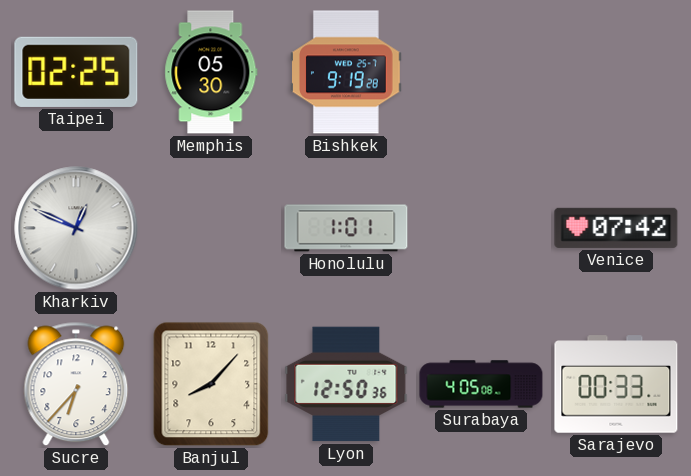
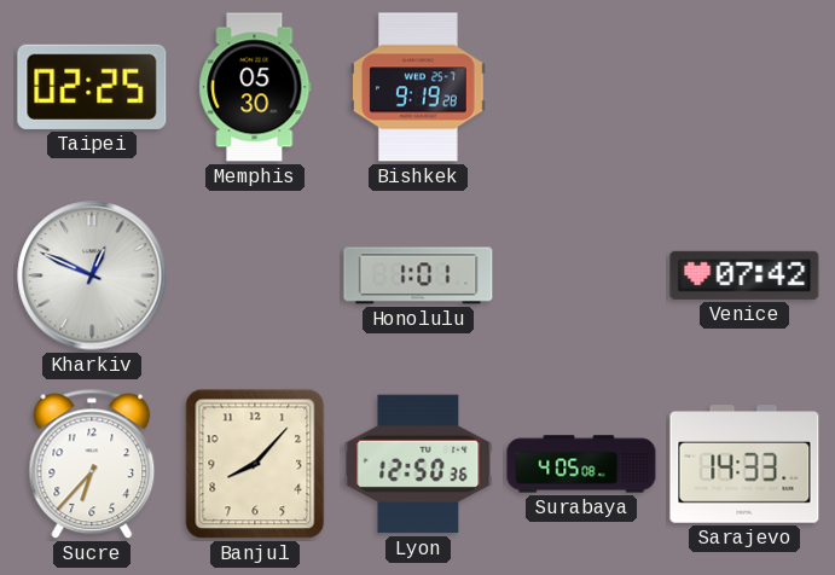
Sarajevo: 00:33 -> 14:33
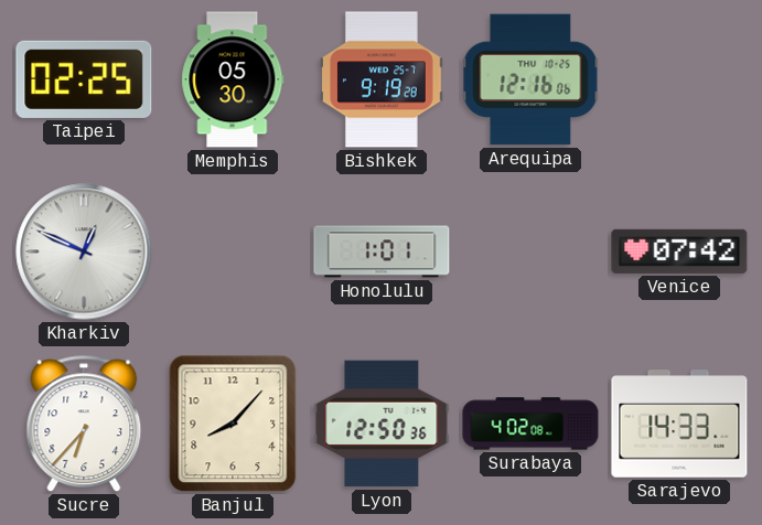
Arequipa: none -> 12:16
Surabaya: 4:05 -> 4:02
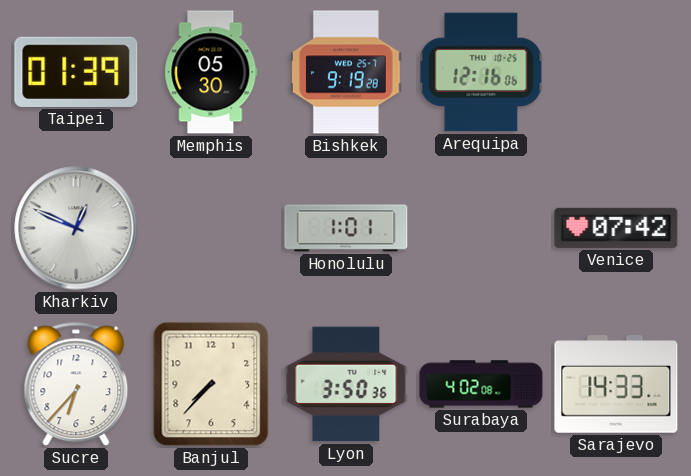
Taipei: 02:25 -> 01:39
Banjul: 8:07 -> 7:37
Lyon: 12:50 -> 3:50
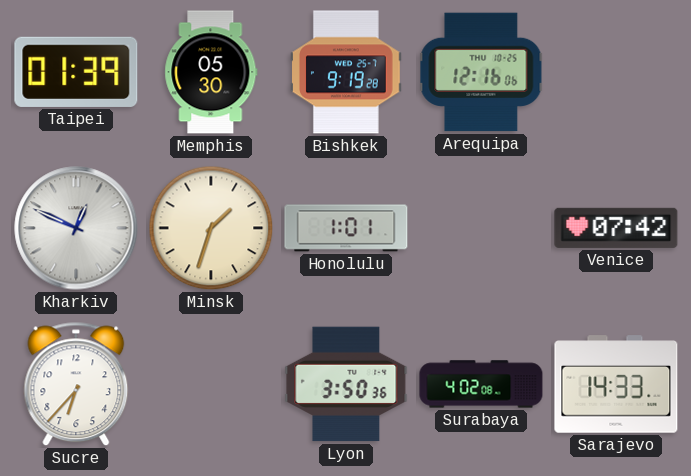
Minsk: none -> 1:33
Banjul: 7:37 -> none
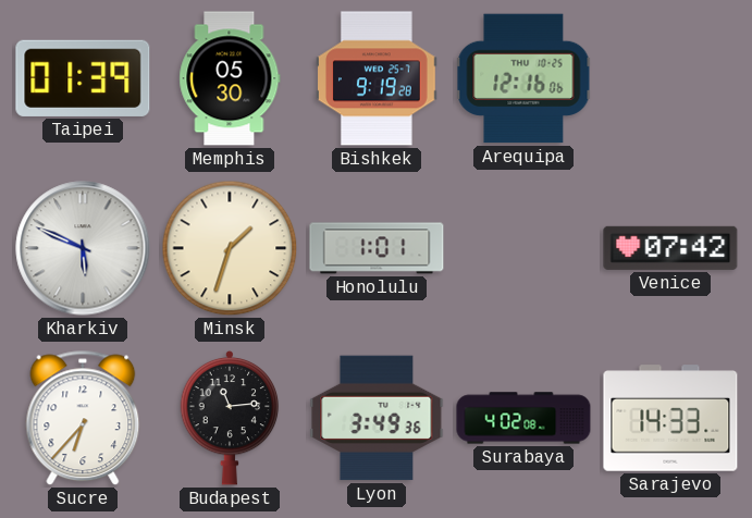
Kharkiv: 12:49 -> 5:49
Budapest: none -> 11:14
Lyon: 3:50 -> 3:49
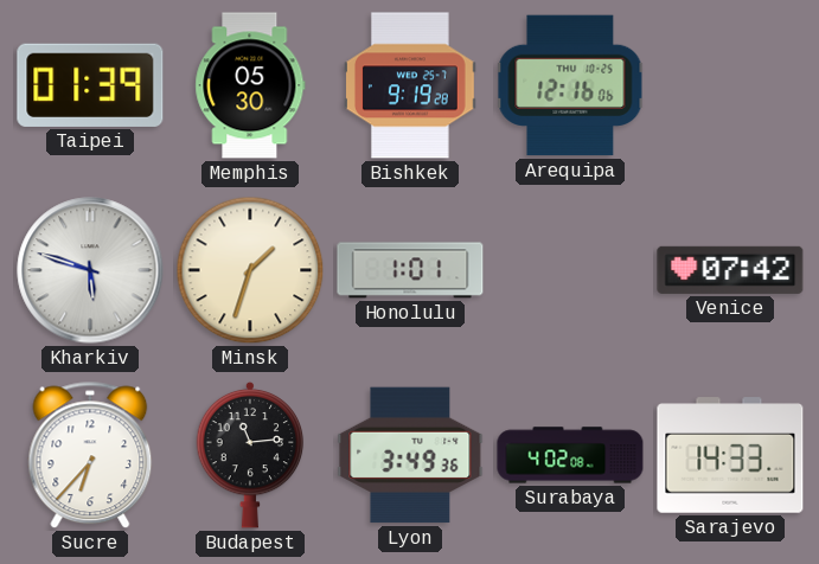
Kharkiv: 5:49 -> 5:48
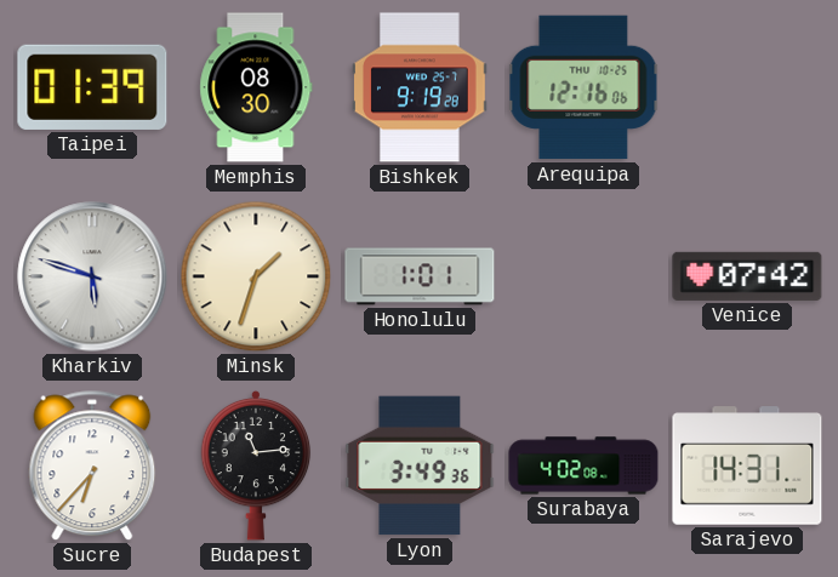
Memphis: 05:30 -> 08:30
Sarajevo: 14:33 -> 14:31
